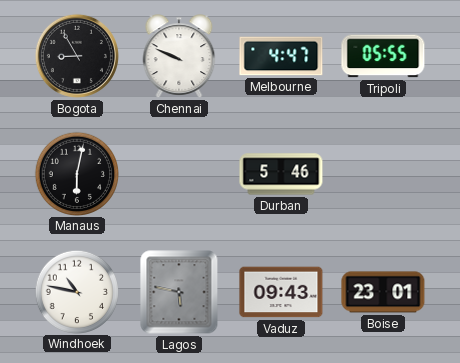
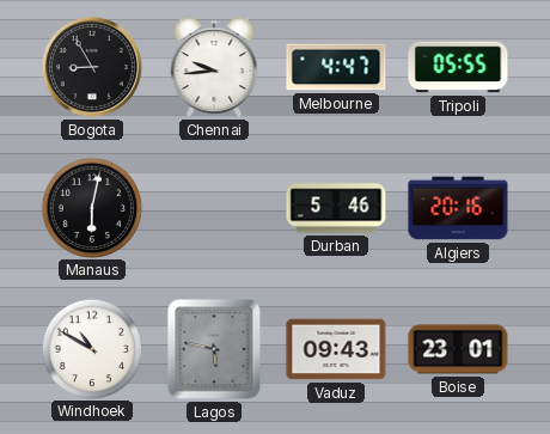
Chennai: 9:49 -> 9:44
Algiers: none -> 20:16
Windhoek: 10:47 -> 10:50
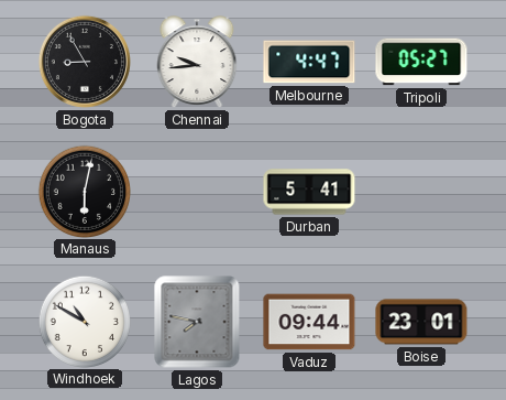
Tripoli: 05:55 -> 05:27
Durban: 5:46 -> 5:41
Algiers: 20:16 -> none
Lagos: 5:47 -> 7:47
Vaduz: 09:43 -> 09:44
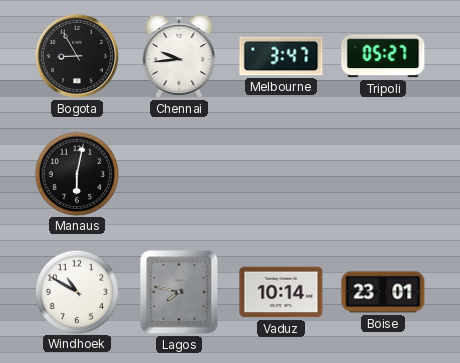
Melbourne: 4:47 -> 3:47
Durban: 5:41 -> none
Vaduz: 09:44 -> 10:14
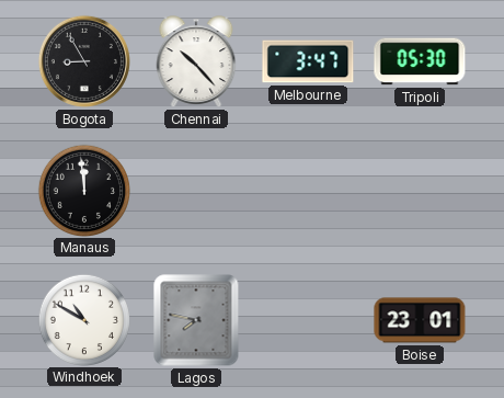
Chennai: 9:44 -> 10:23
Tripoli: 05:27 -> 05:30
Manaus: 6:02 -> 11:59
Vaduz: 10:14 -> none
